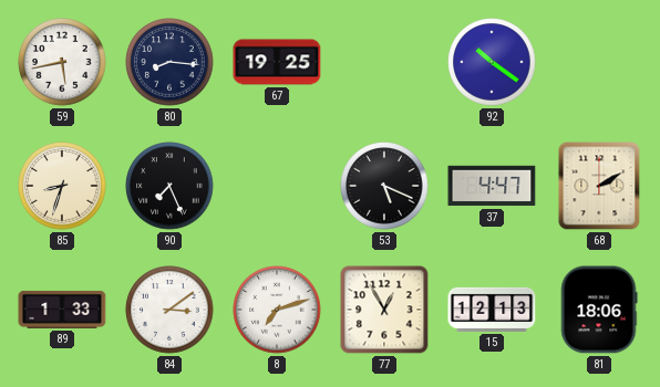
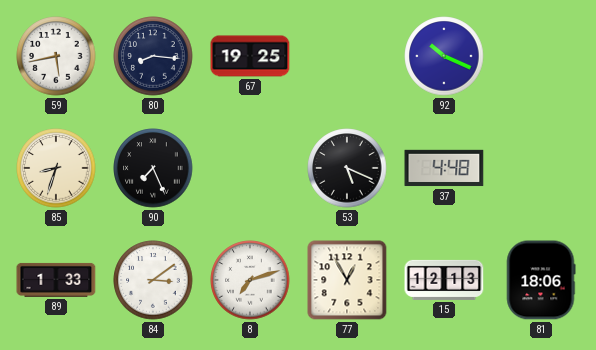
92: 10:21 -> 10:19
37: 4:47 -> 4:48
68: 2:10 -> none
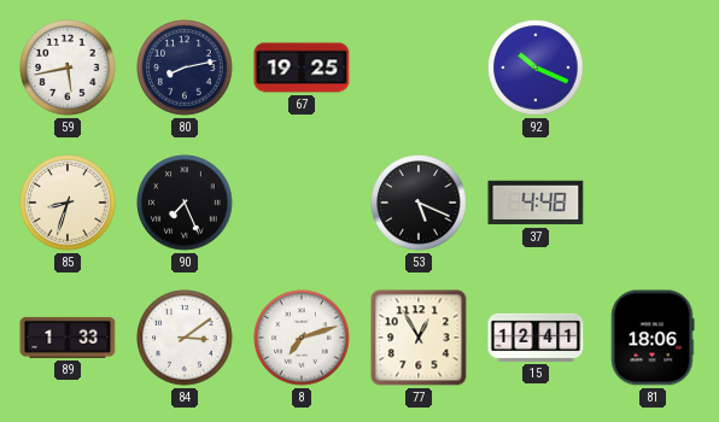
80: 8:16 -> 8:13
15: 12:13 -> 12:41
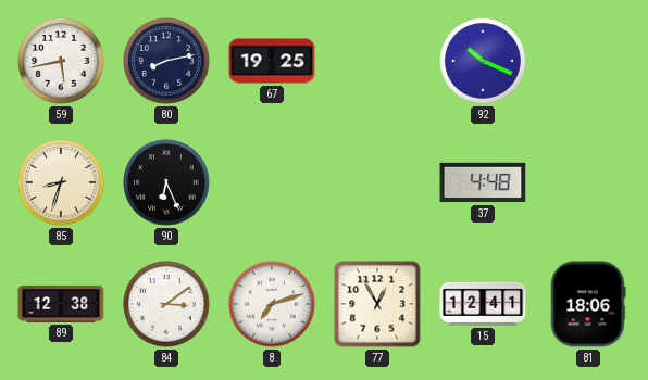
90: 7:26 -> 6:26
53: 5:19 -> none
89: 1:33 -> 12:38
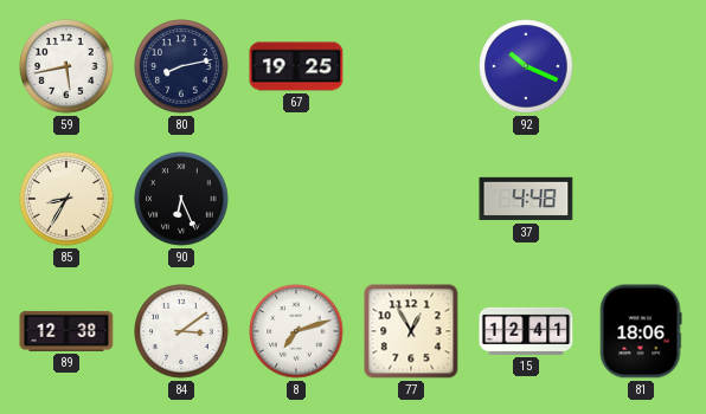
85: 8:33 -> 8:35
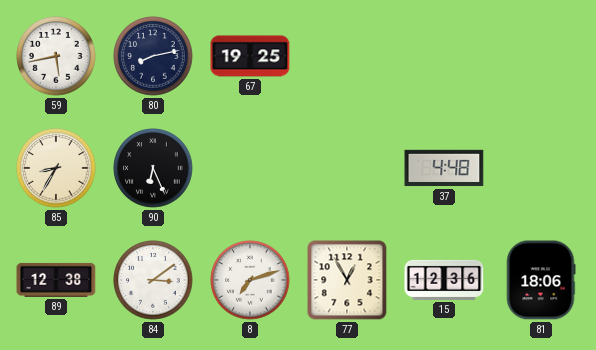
92: 10:19 -> none
15: 12:41 -> 12:36
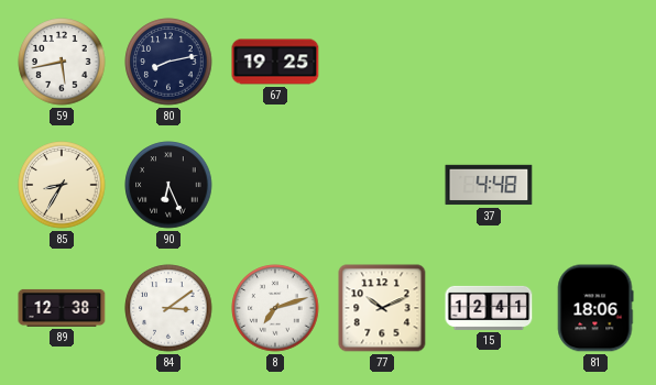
77: 12:55 -> 10:11
15: 12:36 -> 12:41
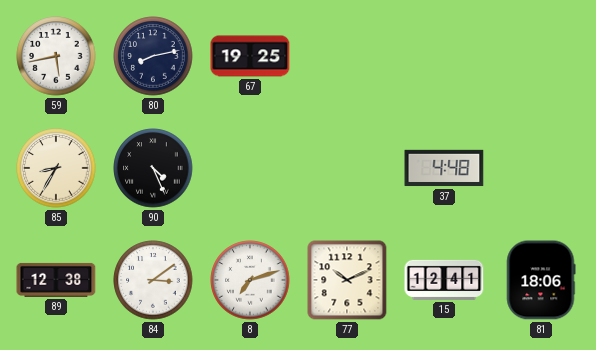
90: 6:26 -> 4:26
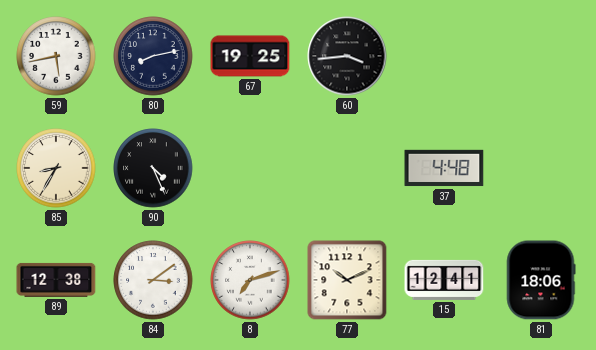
60: none -> 3:44
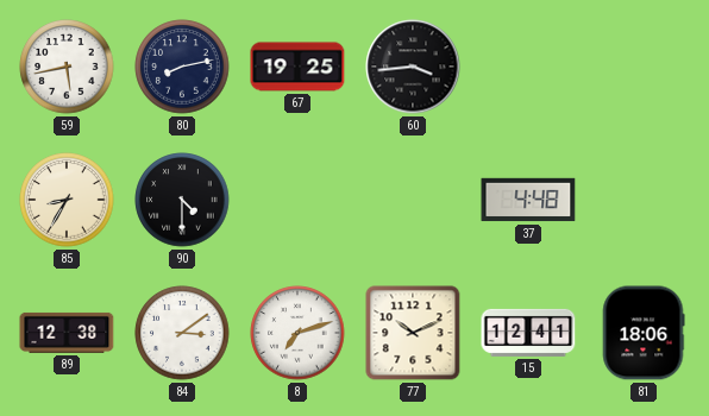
90: 4:26 -> 4:30
